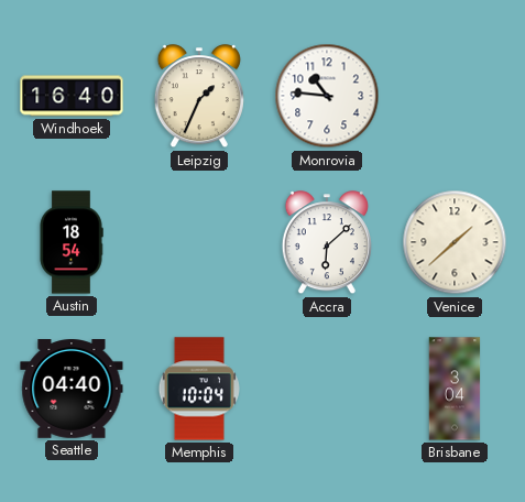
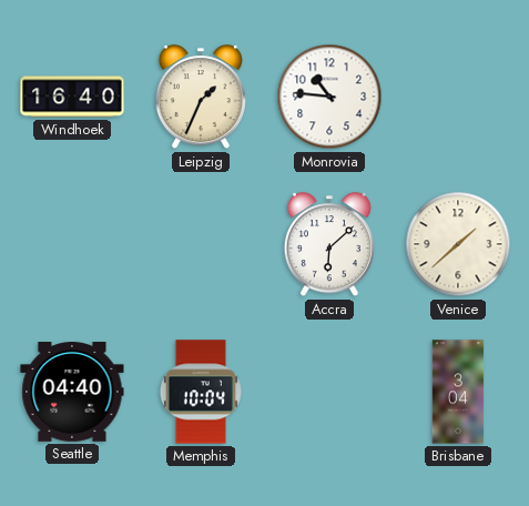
Austin: 18:54 -> none
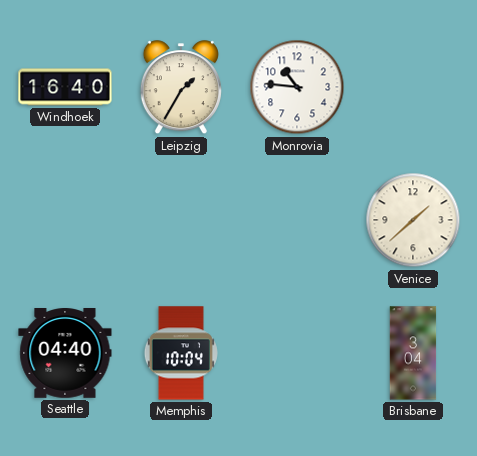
Leipzig: 1:34 -> 1:35
Accra: 6:08 -> none
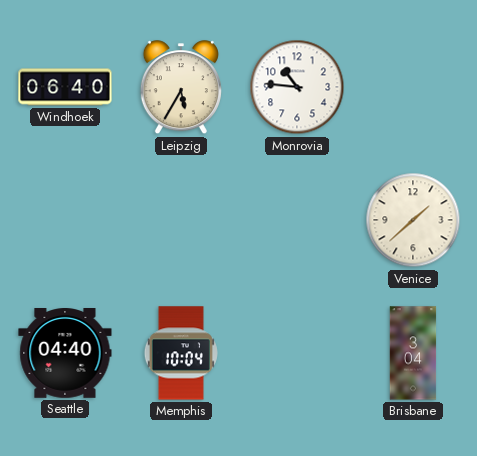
Windhoek: 16:40 -> 06:40
Leipzig: 1:35 -> 5:35
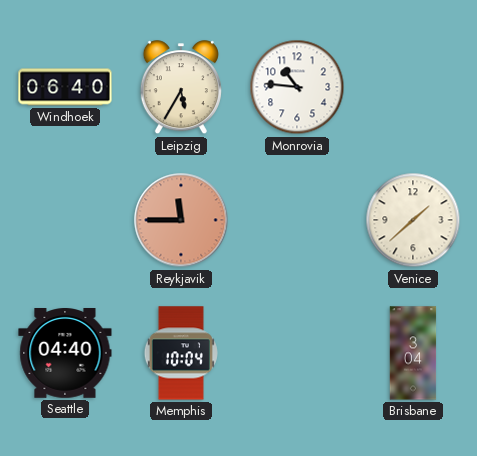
Reykjavik: none -> 11:45
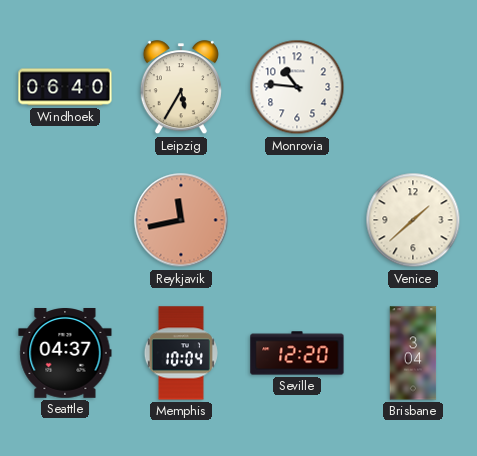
Reykjavik: 11:45 -> 11:43
Seattle: 04:40 -> 04:37
Seville: none -> 12:20
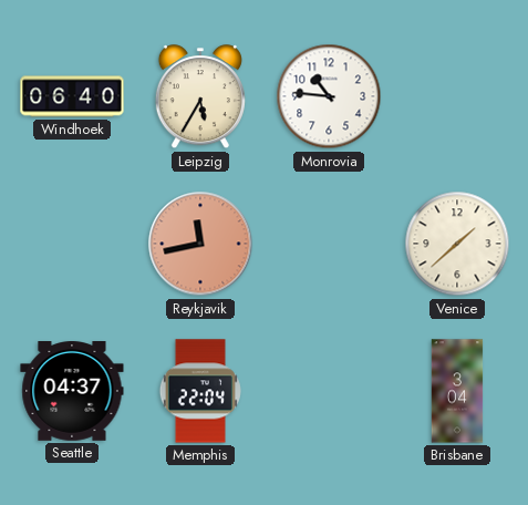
Memphis: 10:04 -> 22:04
Seville: 12:20 -> none
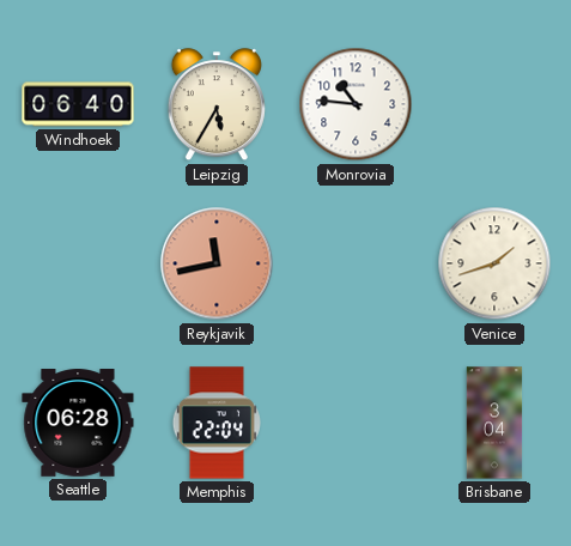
Venice: 1:38 -> 1:42
Seattle: 04:37 -> 06:28
